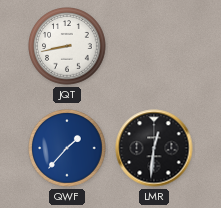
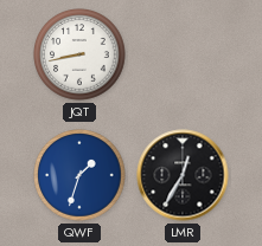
QWF: 1:37 -> 1:33
LMR: 12:31 -> 12:35
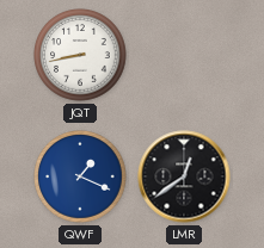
QWF: 1:33 -> 1:19
LMR: 12:35 -> 12:39
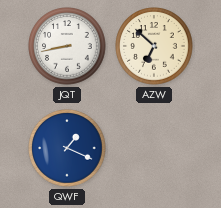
AZW: none -> 6:52
LMR: 12:39 -> none
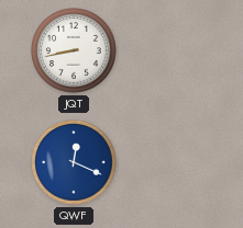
AZW: 6:52 -> none
QWF: 1:19 -> 12:19
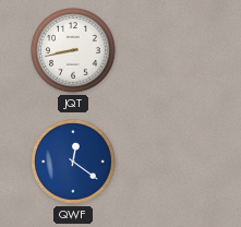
QWF: 12:19 -> 12:21
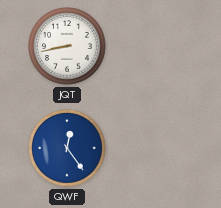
QWF: 12:21 -> 12:24
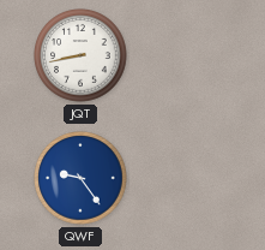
QWF: 12:24 -> 9:24
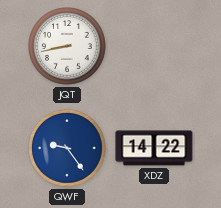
XDZ: none -> 14:22
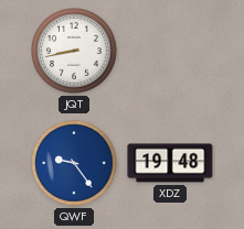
XDZ: 14:22 -> 19:48
